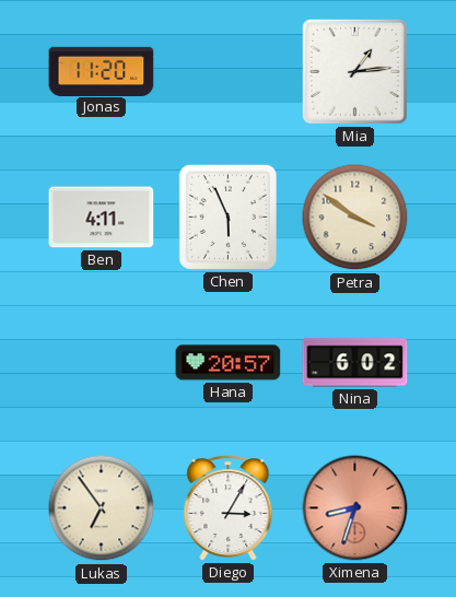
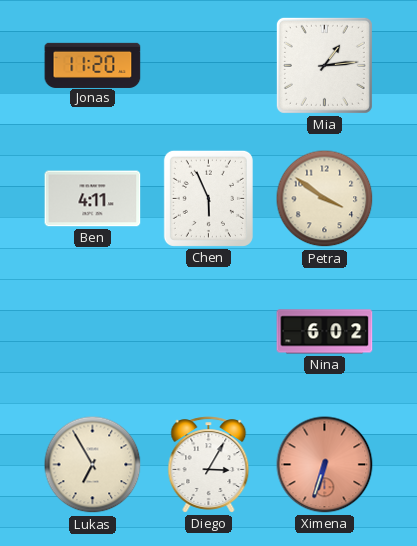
Hana: 20:57 -> none
Lukas: 6:54 -> 6:55
Ximena: 8:33 -> 6:33
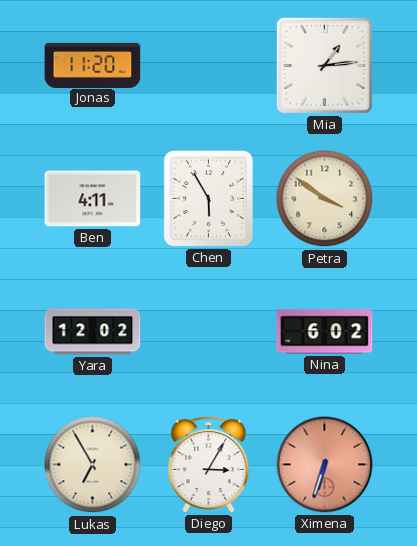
Chen: 5:56 -> 5:55
Yara: none -> 12:02
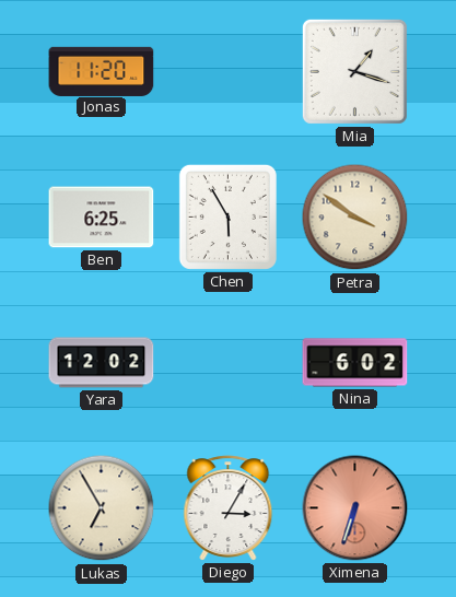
Mia: 1:14 -> 1:18
Ben: 4:11 -> 6:25
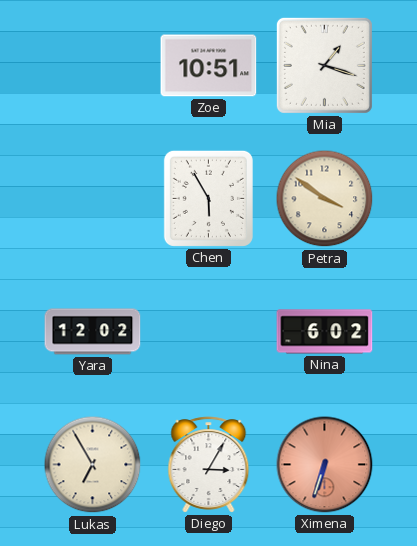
Jonas: 11:20 -> none
Zoe: none -> 10:51
Ben: 6:25 -> none
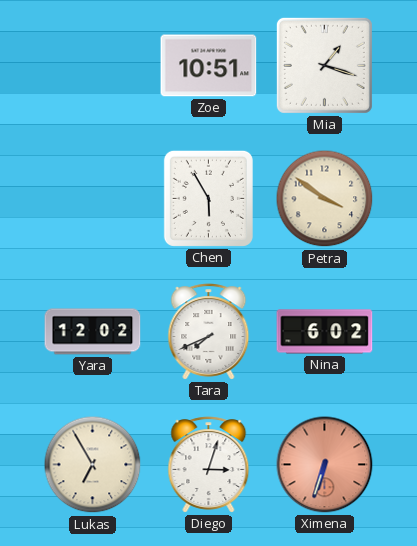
Tara: none -> 7:41
Diego: 3:05 -> 3:03
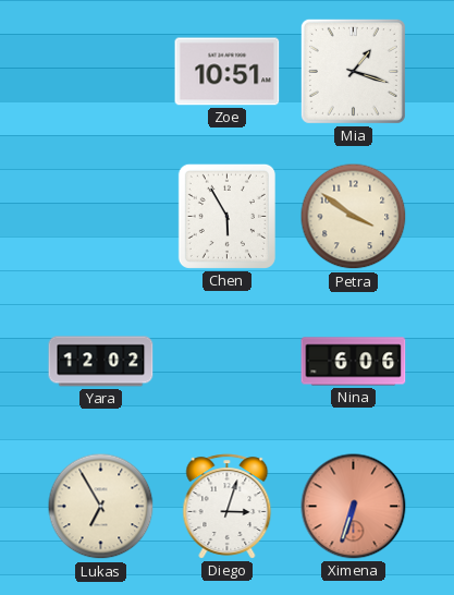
Tara: 7:41 -> none
Nina: 6:02 -> 6:06
